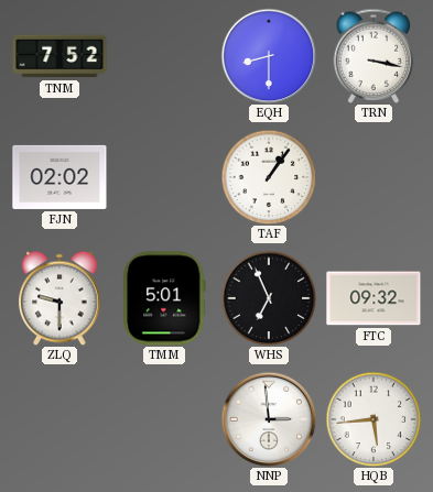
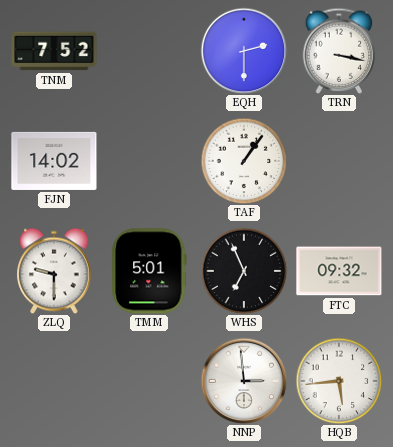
EQH: 8:30 -> 2:30
FJN: 02:02 -> 14:02
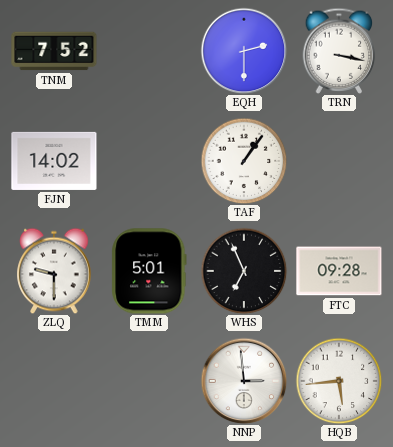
FTC: 09:32 -> 09:28
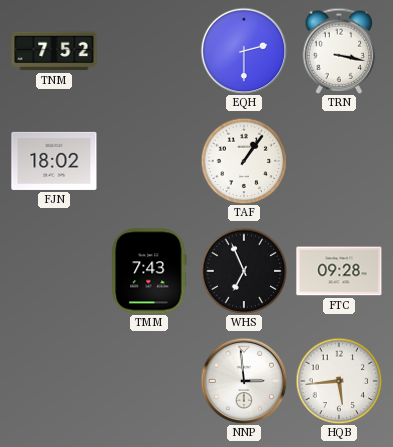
FJN: 14:02 -> 18:02
ZLQ: 9:30 -> none
TMM: 5:01 -> 7:43
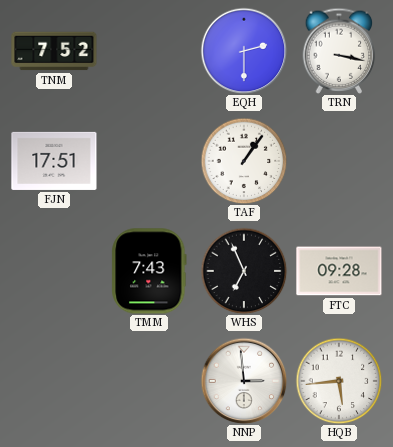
FJN: 18:02 -> 17:51
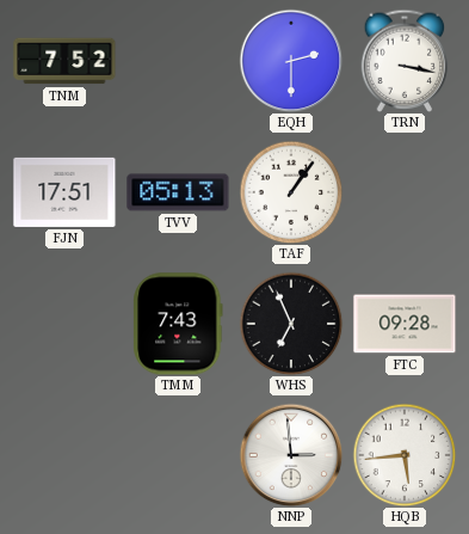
TVV: none -> 05:13
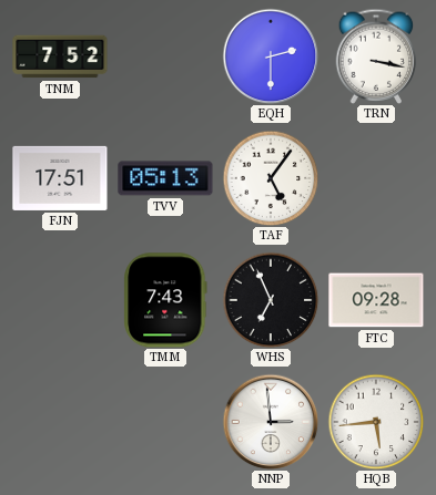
TAF: 1:06 -> 5:06
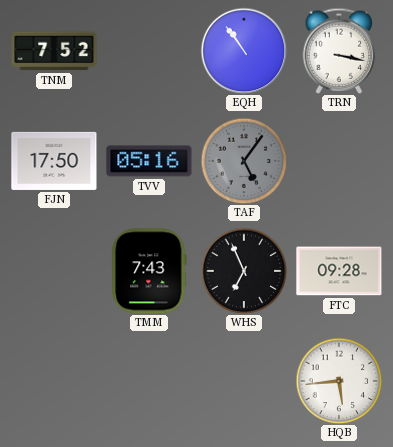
EQH: 2:30 -> 10:54
FJN: 17:51 -> 17:50
TVV: 05:13 -> 05:16
TAF dial: white -> grey
NNP: 2:59 -> none
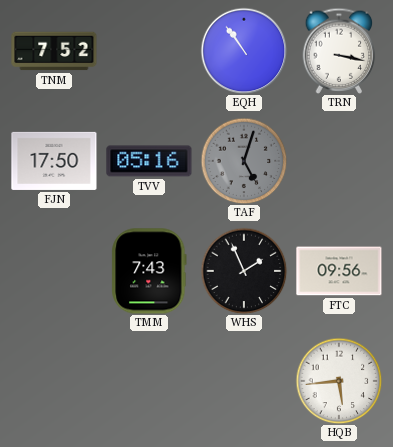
TAF: 5:06 -> 5:03
WHS: 6:56 -> 1:56
FTC: 09:28 -> 09:56
